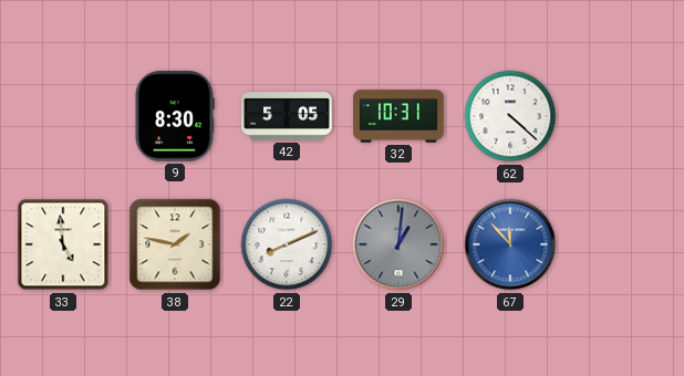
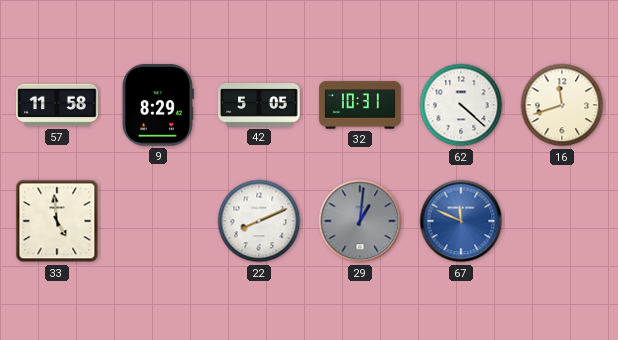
57: none -> 11:58
9: 8:30 -> 8:29
16: none -> 11:42
38: 1:47 -> none
67: 11:53 -> 11:49
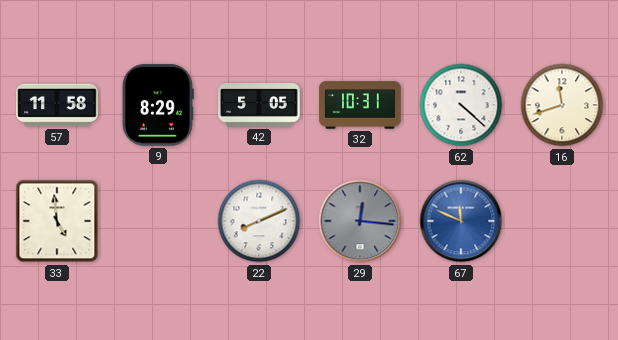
29: 1:01 -> 12:16
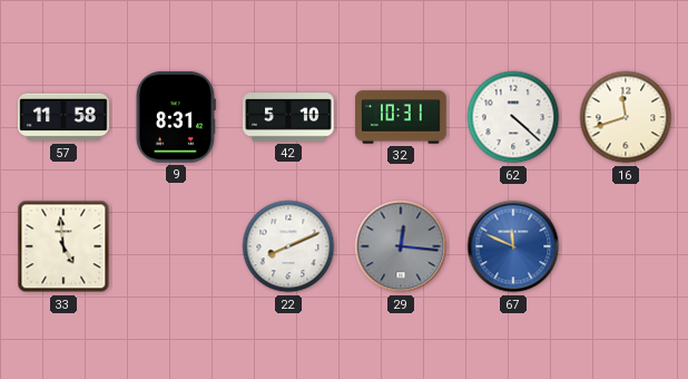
9: 8:29 -> 8:31
42: 5:05 -> 5:10
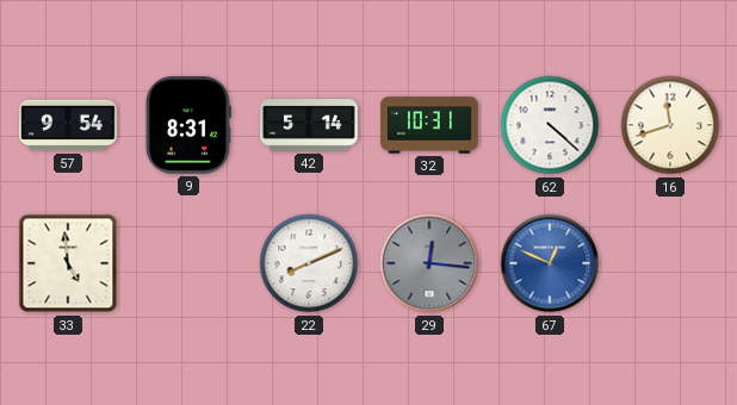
57: 11:58 -> 9:54
42: 5:10 -> 5:14
67: 11:49 -> 12:49
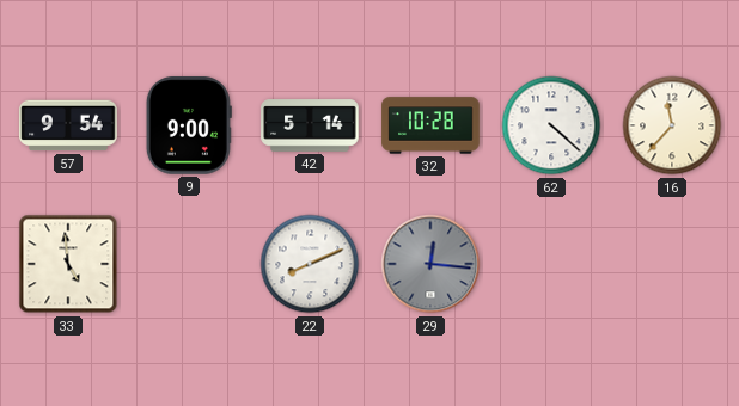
9: 8:31 -> 9:00
32: 10:31 -> 10:28
16: 11:42 -> 11:37
67: 12:49 -> none
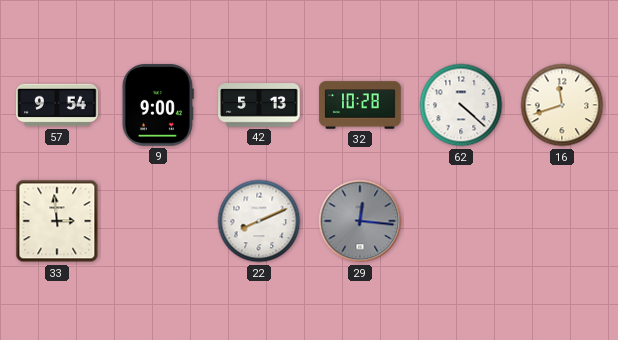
42: 5:14 -> 5:13
16: 11:37 -> 11:42
33: 4:59 -> 2:59
